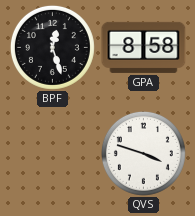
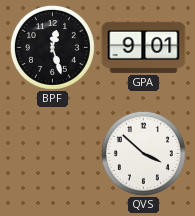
GPA: 8:58 -> 9:01
QVS: 3:48 -> 3:52
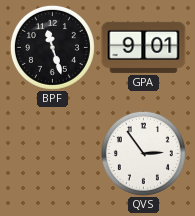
BPF: 12:27 -> 11:27
QVS: 3:52 -> 2:54
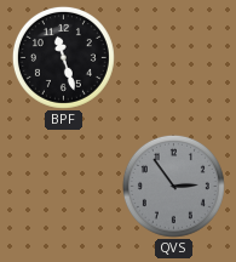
GPA: 9:01 -> none
QVS dial: white -> grey
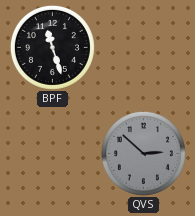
QVS: 2:54 -> 2:52
